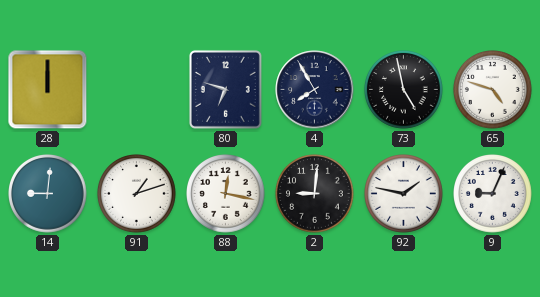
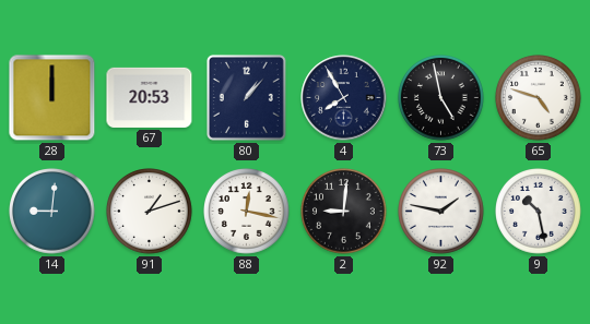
67: none -> 20:53
80: 6:48 -> 1:07
9: 9:04 -> 10:28
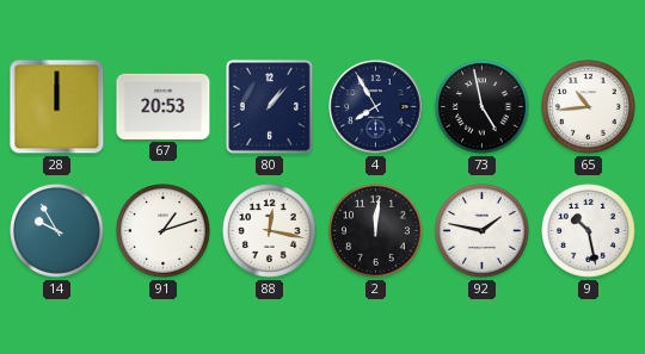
65: 4:48 -> 10:44
14: 9:01 -> 9:55
2: 9:01 -> 12:01
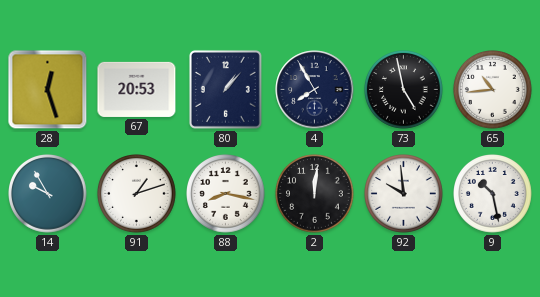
28: 12:00 -> 12:27
88: 12:17 -> 8:17
92: 1:47 -> 9:59
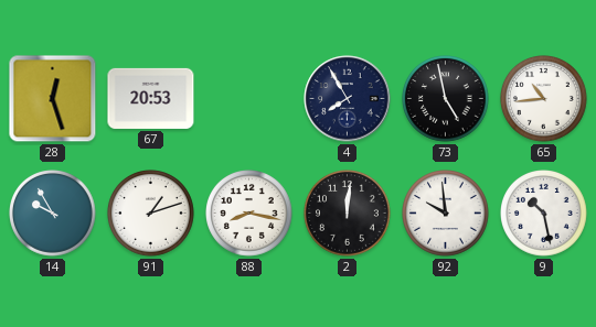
80: 1:07 -> none
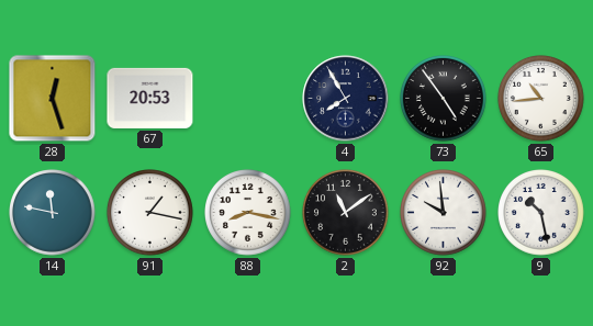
73: 4:58 -> 4:54
14: 9:55 -> 11:47
91: 1:12 -> 1:17
2: 12:01 -> 11:09
